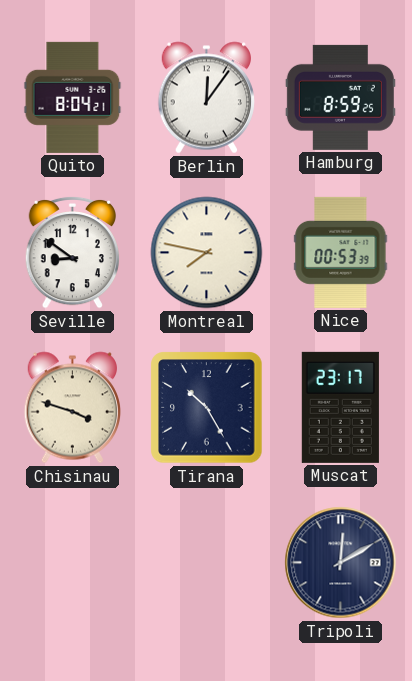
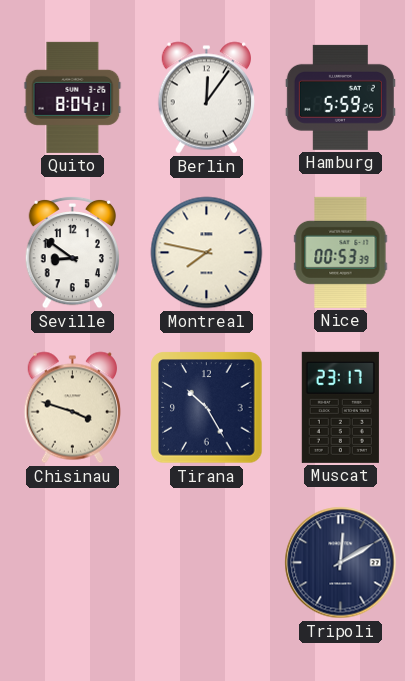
Hamburg: 8:59 -> 5:59
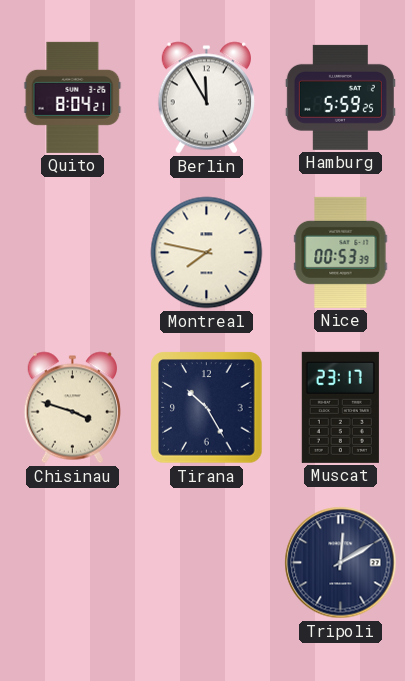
Berlin: 12:06 -> 11:55
Seville: 8:51 -> none
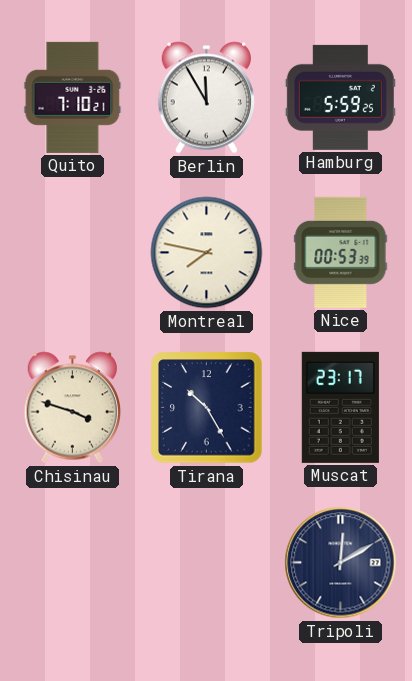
Quito: 8:04 -> 7:10
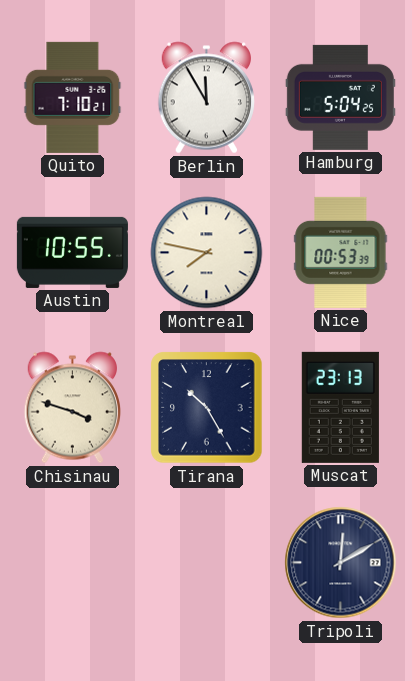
Hamburg: 5:59 -> 5:04
Austin: none -> 10:55
Muscat: 23:17 -> 23:13
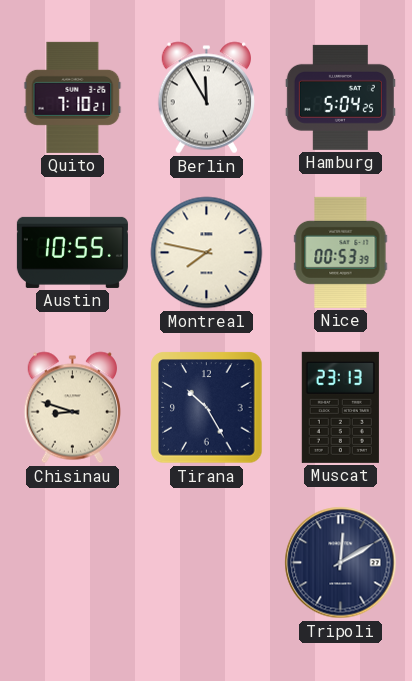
Chisinau: 3:48 -> 8:48
